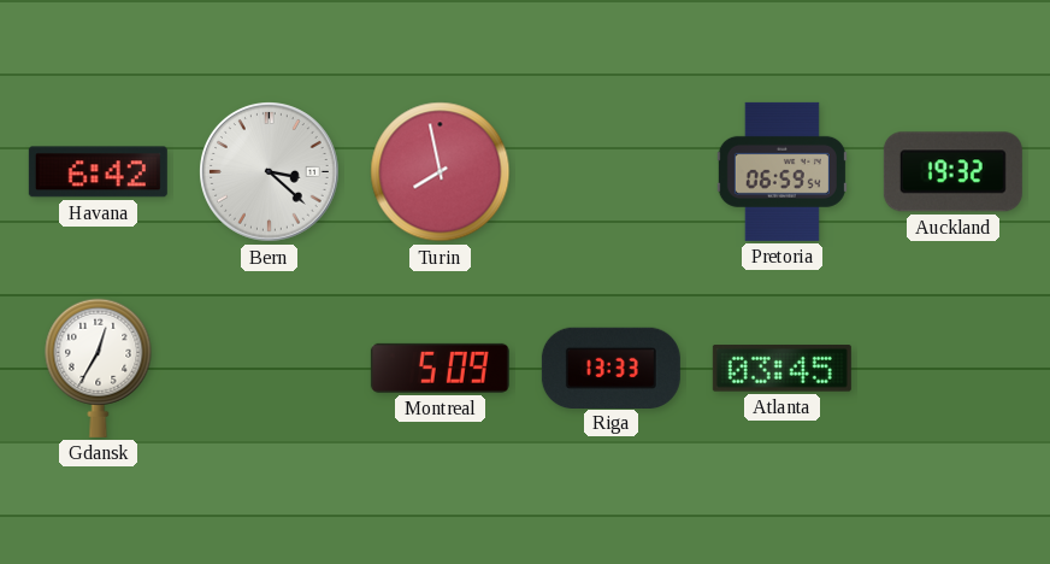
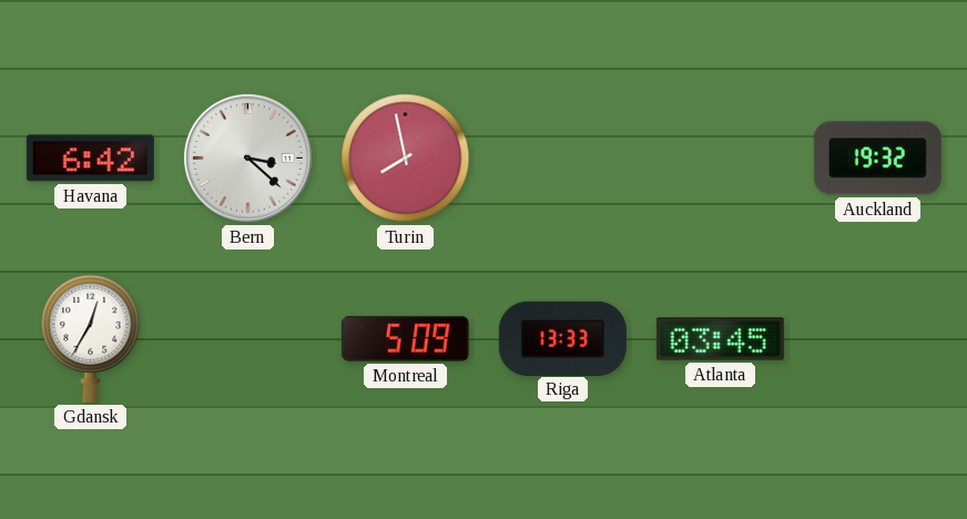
Pretoria: 06:59 -> none
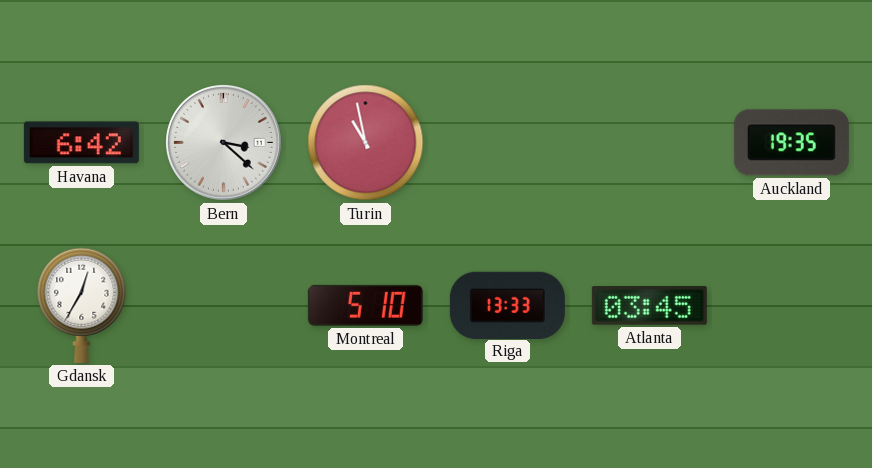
Turin: 7:58 -> 10:58
Auckland: 19:32 -> 19:35
Montreal: 5:09 -> 5:10
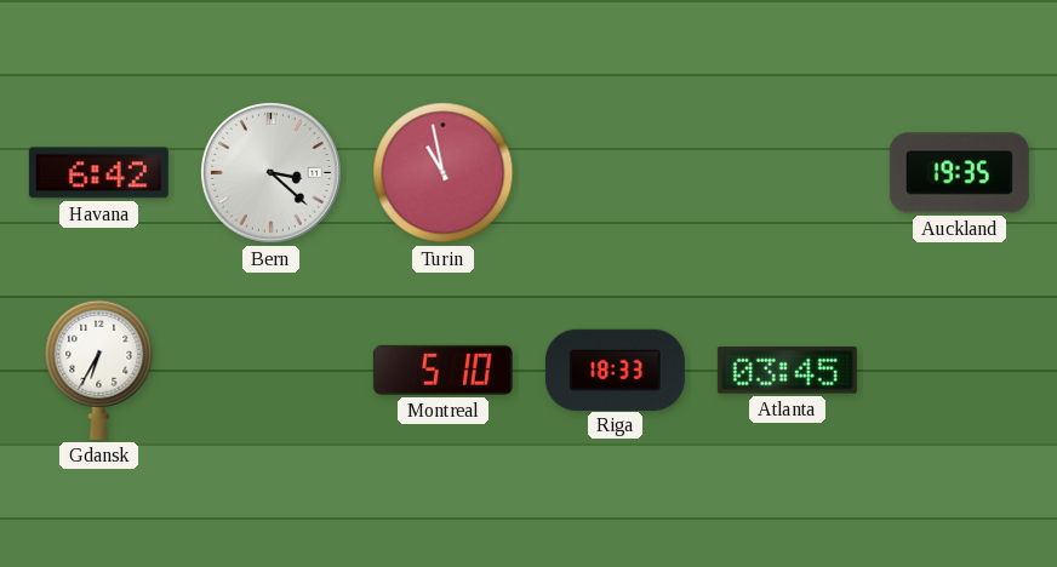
Gdansk: 12:35 -> 6:35
Riga: 13:33 -> 18:33
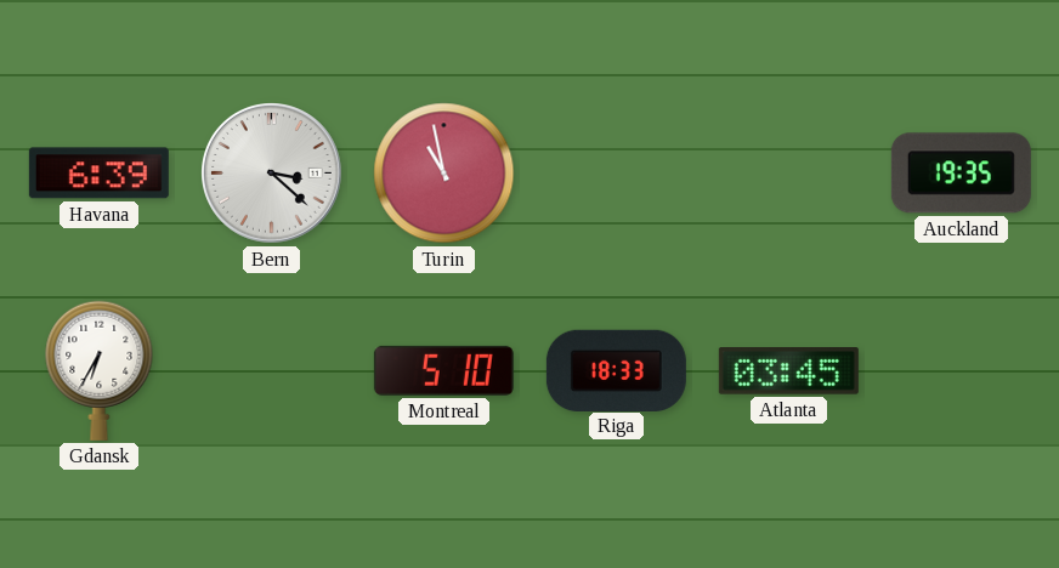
Havana: 6:42 -> 6:39
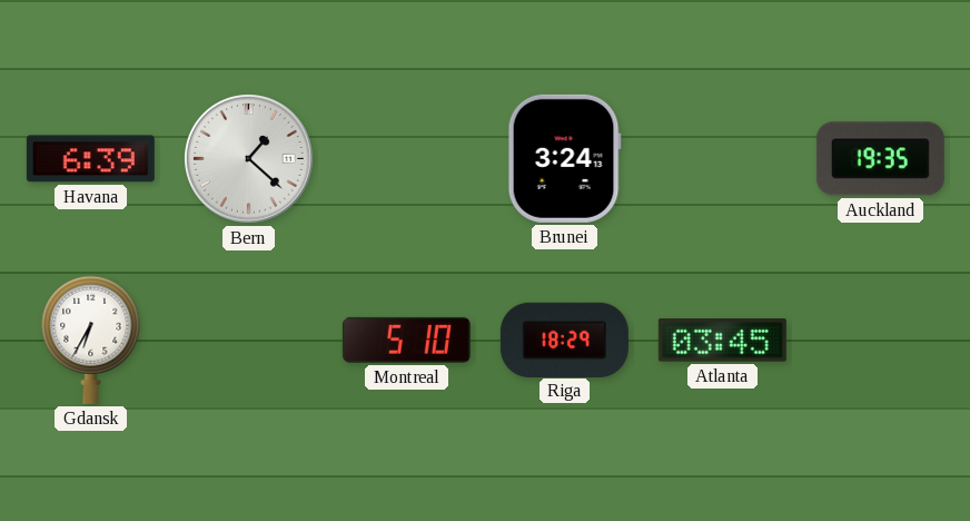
Bern: 3:22 -> 1:22
Turin: 10:58 -> none
Brunei: none -> 3:24
Riga: 18:33 -> 18:29
